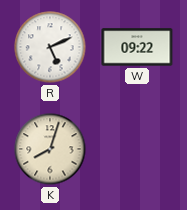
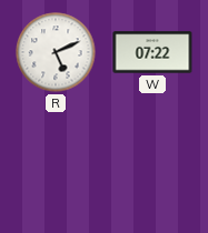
W: 09:22 -> 07:22
K: 8:03 -> none
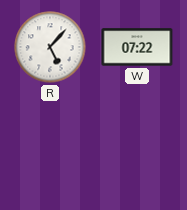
R: 5:11 -> 5:07
